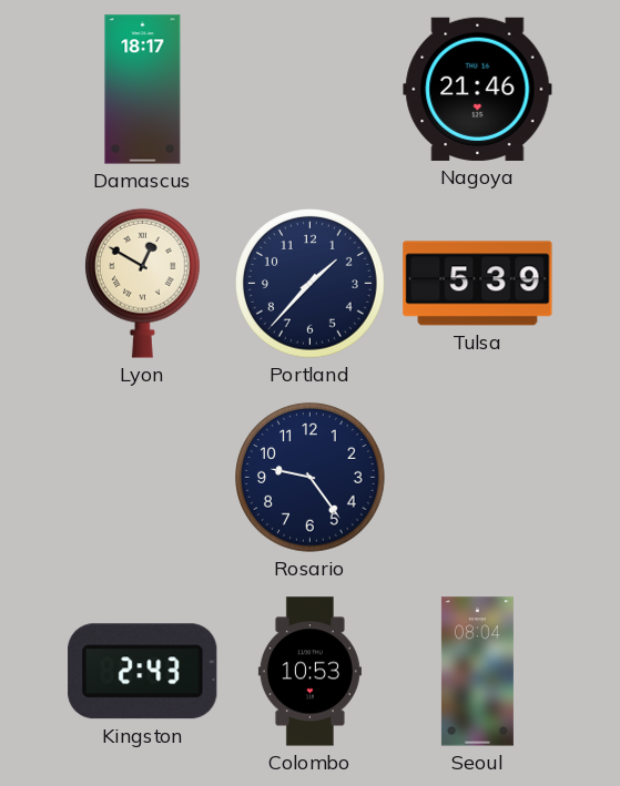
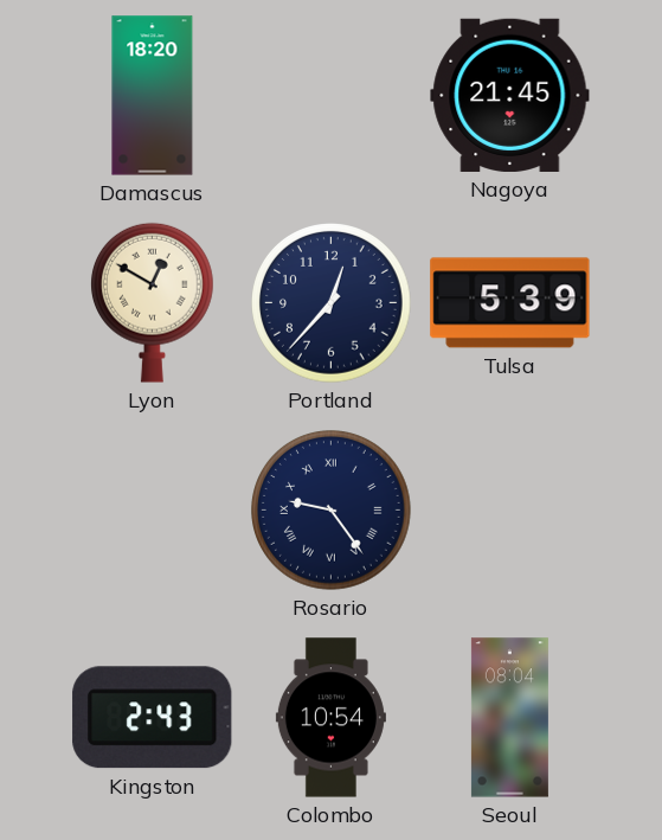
Damascus: 18:17 -> 18:20
Nagoya: 21:46 -> 21:45
Portland: 1:37 -> 12:37
Rosario numerals: Arabic -> Roman
Colombo: 10:53 -> 10:54
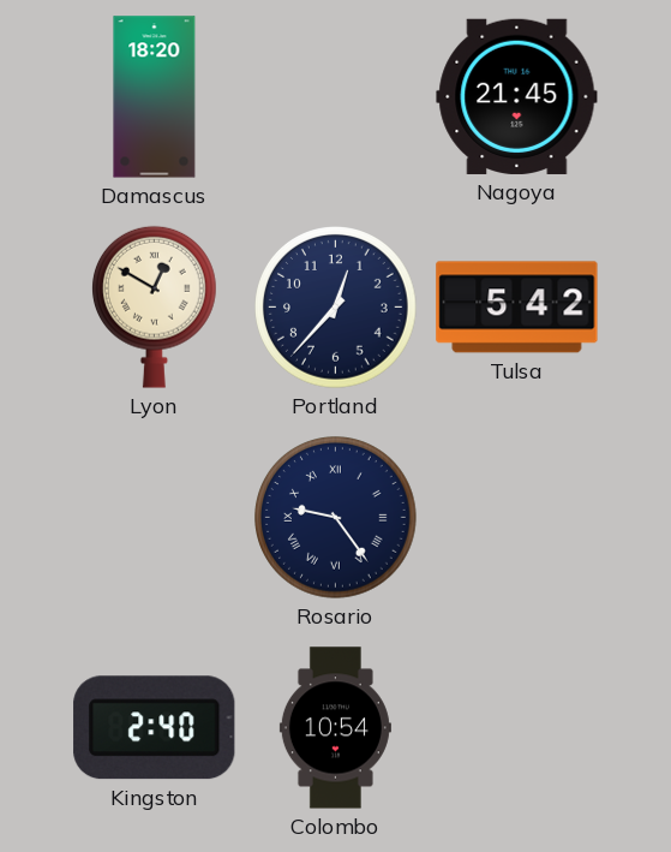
Tulsa: 5:39 -> 5:42
Kingston: 2:43 -> 2:40
Seoul: 08:04 -> none
